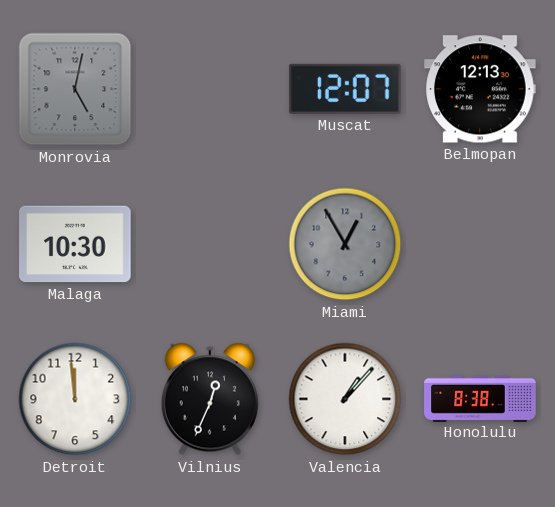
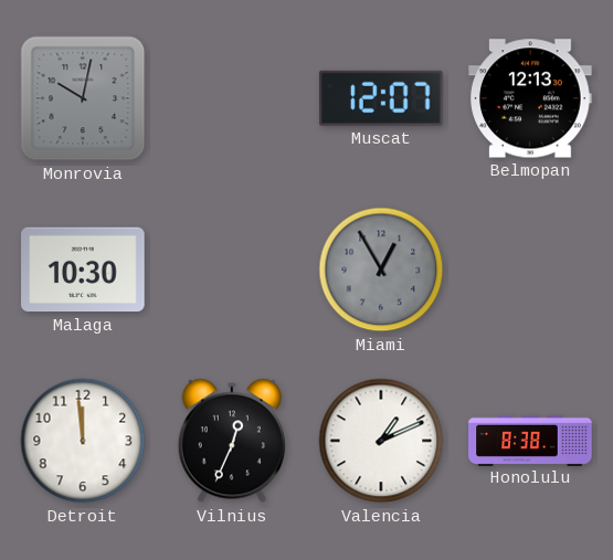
Monrovia: 5:02 -> 10:02
Valencia: 1:07 -> 1:11
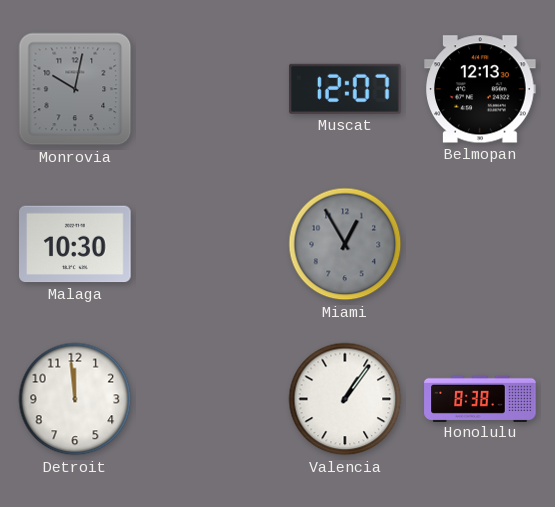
Vilnius: 12:34 -> none
Valencia: 1:11 -> 1:06
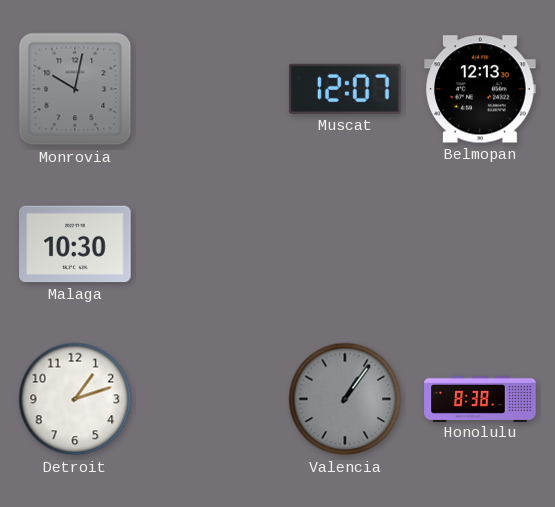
Miami: 12:55 -> none
Detroit: 11:59 -> 1:12
Valencia dial: white -> grey
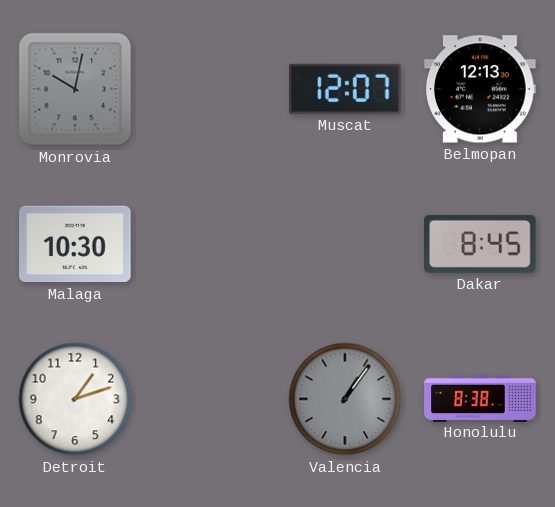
Dakar: none -> 8:45
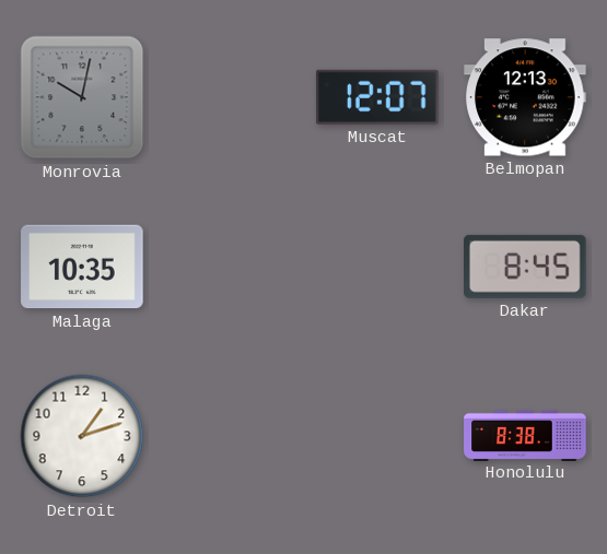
Malaga: 10:30 -> 10:35
Valencia: 1:06 -> none
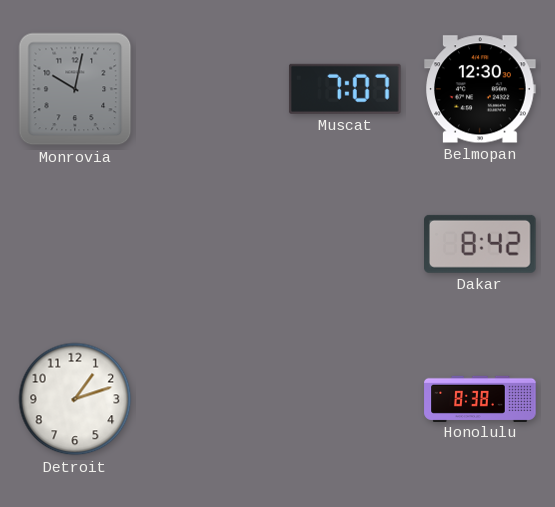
Muscat: 12:07 -> 7:07
Belmopan: 12:13 -> 12:30
Malaga: 10:35 -> none
Dakar: 8:45 -> 8:42
